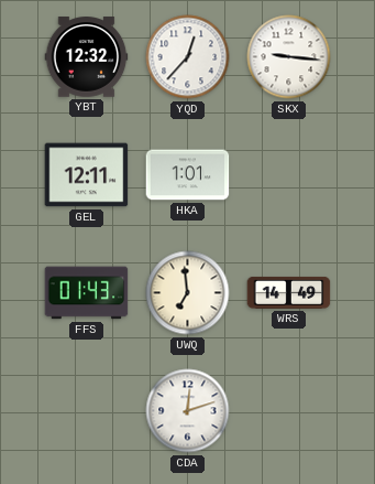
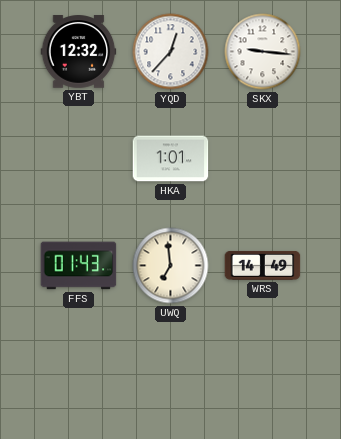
GEL: 12:11 -> none
CDA: 12:12 -> none
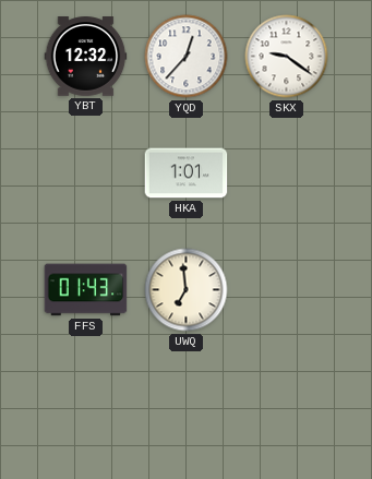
SKX: 9:16 -> 9:21
WRS: 14:49 -> none
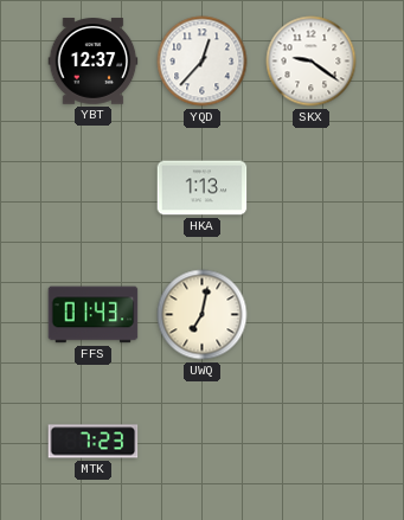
YBT: 12:32 -> 12:37
HKA: 1:01 -> 1:13
UWQ: 6:59 -> 7:02
MTK: none -> 7:23
